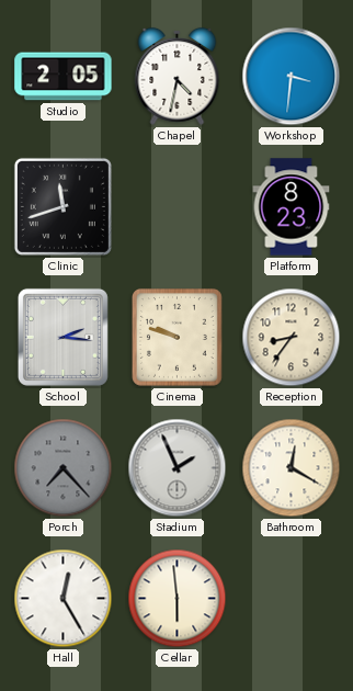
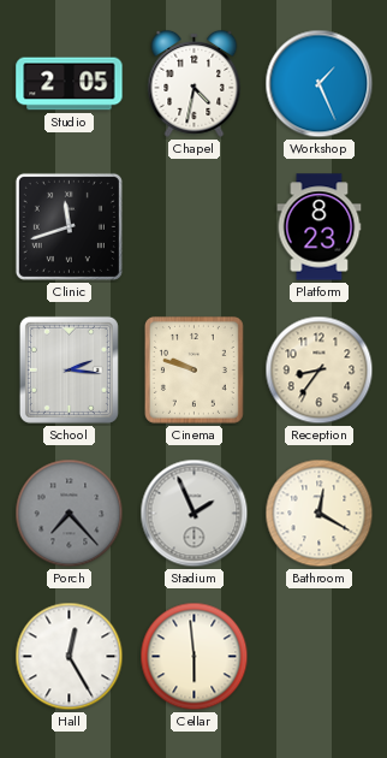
Workshop: 3:31 -> 1:26
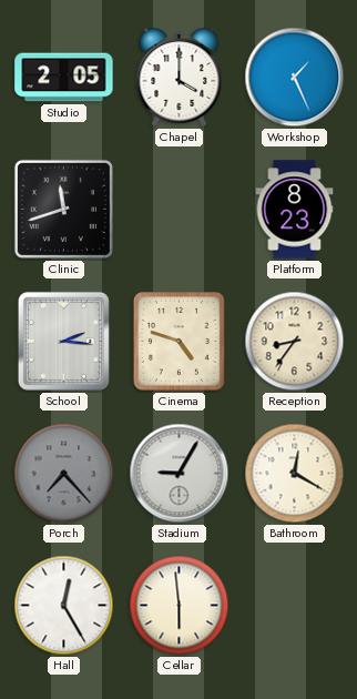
Chapel: 4:32 -> 4:00
Cinema: 9:48 -> 4:48
Stadium: 1:56 -> 9:05
